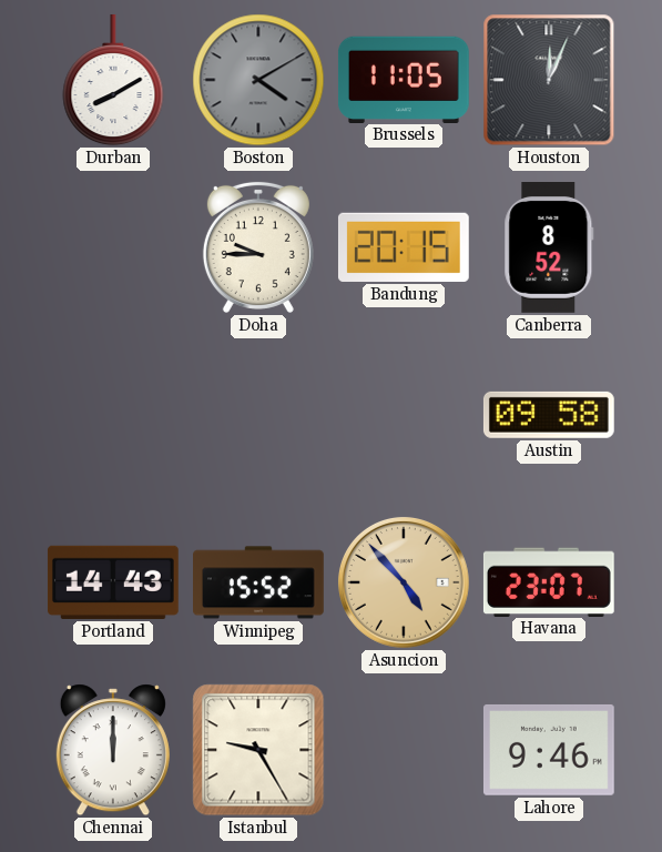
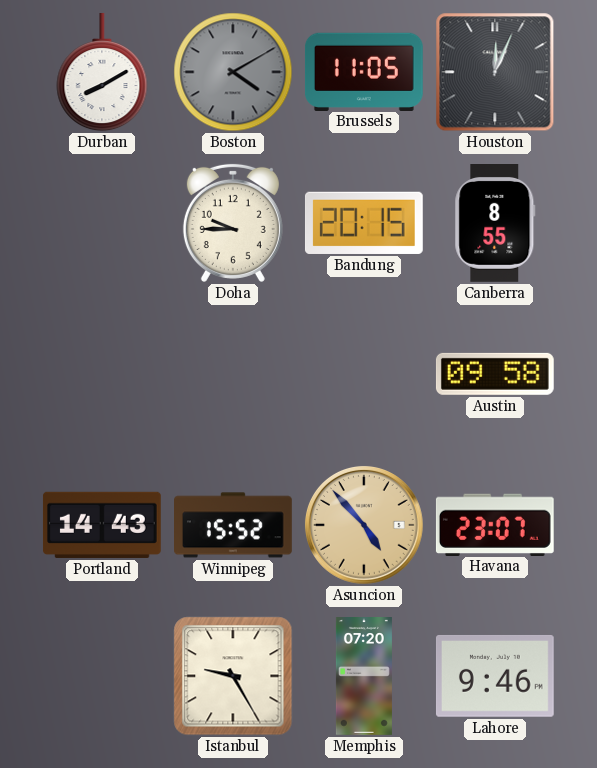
Canberra: 8:52 -> 8:55
Chennai: 12:00 -> none
Memphis: none -> 07:20
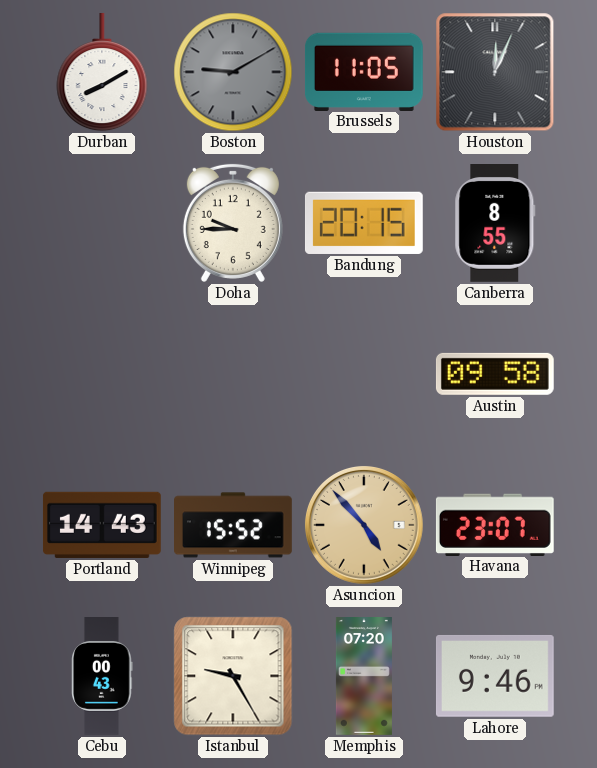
Boston: 4:10 -> 9:10
Cebu: none -> 00:43
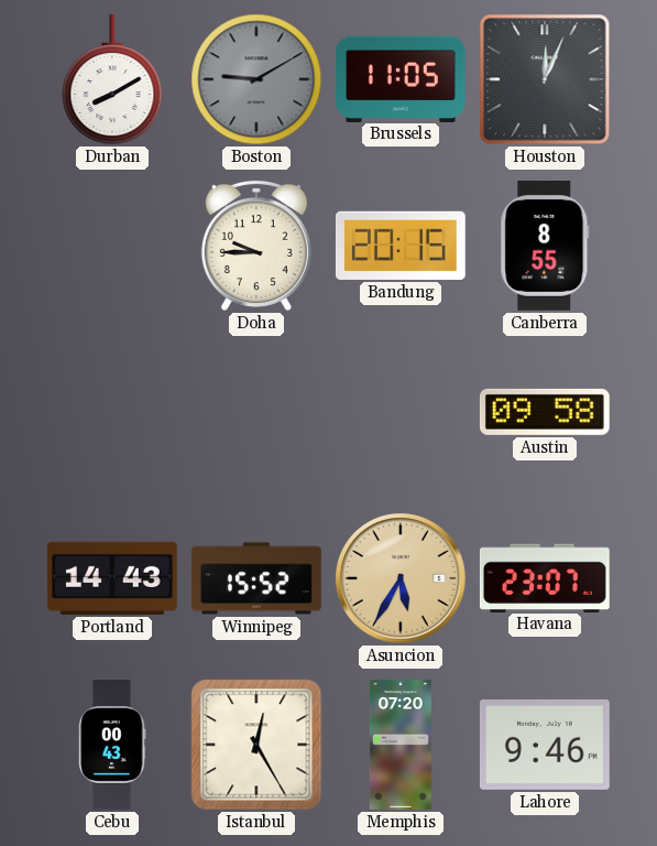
Asuncion: 4:53 -> 5:35
Istanbul: 9:25 -> 12:25
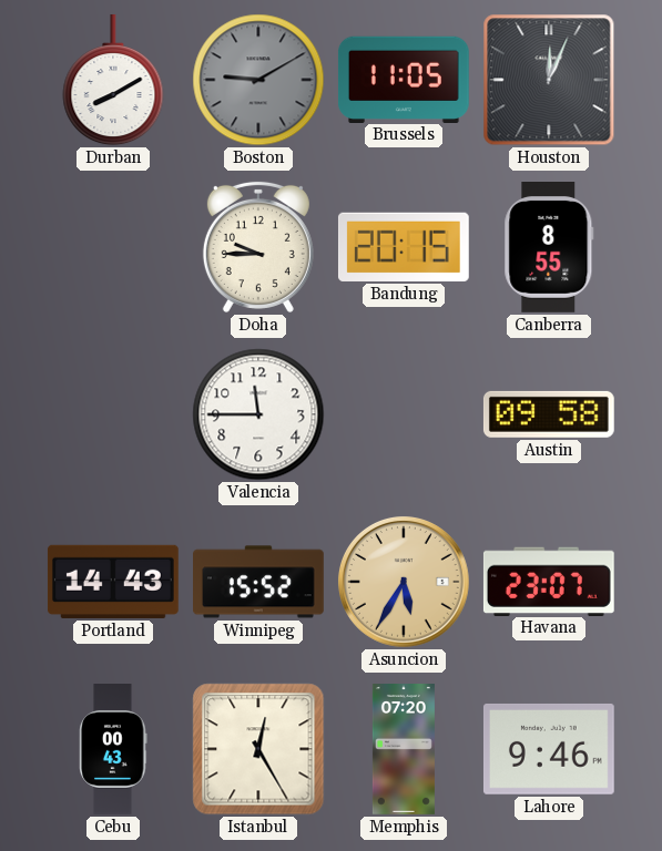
Valencia: none -> 11:45
